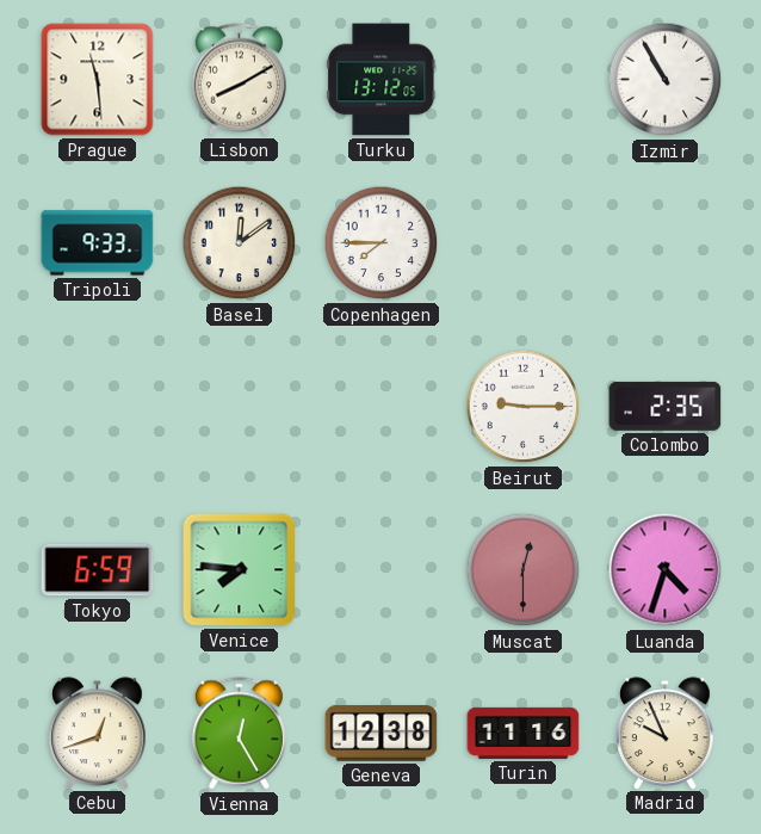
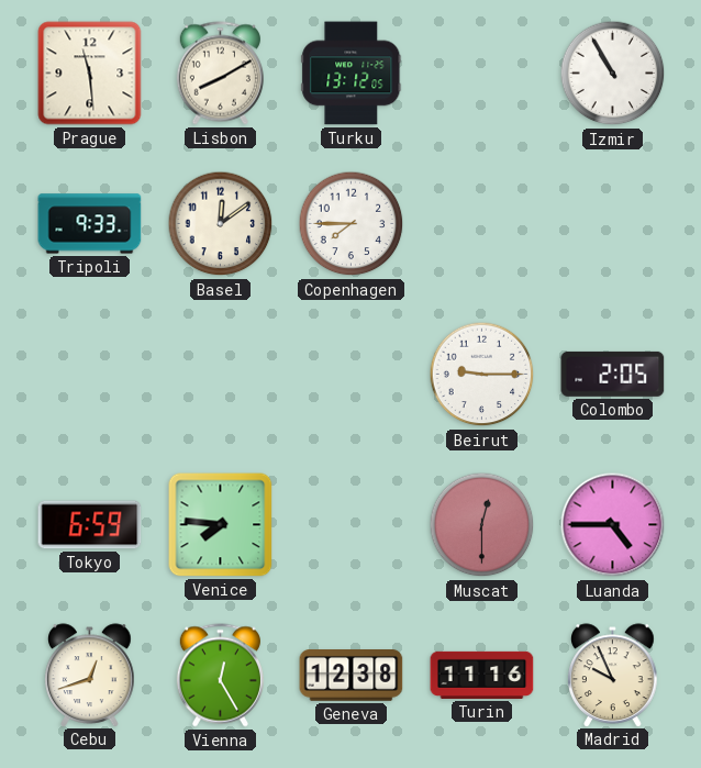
Colombo: 2:35 -> 2:05
Luanda: 4:33 -> 4:45
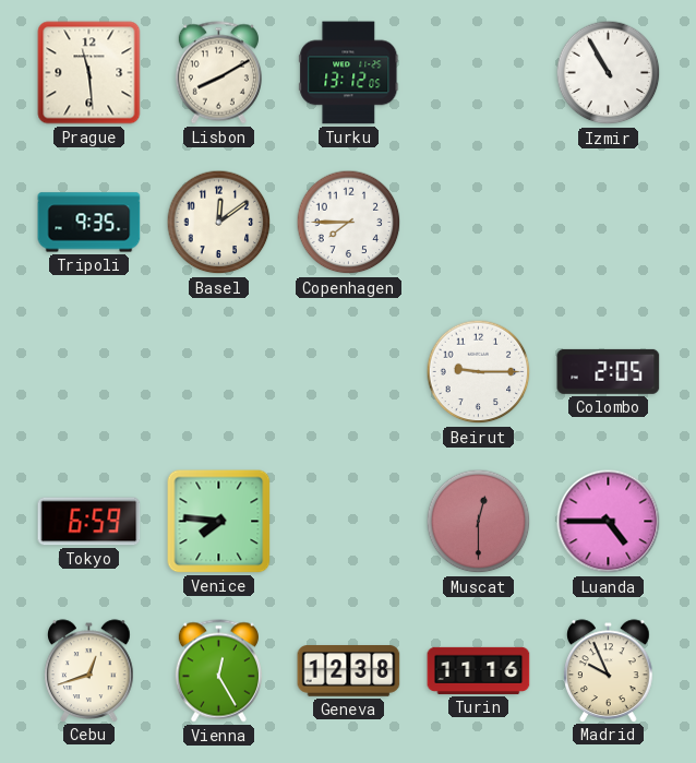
Tripoli: 9:33 -> 9:35
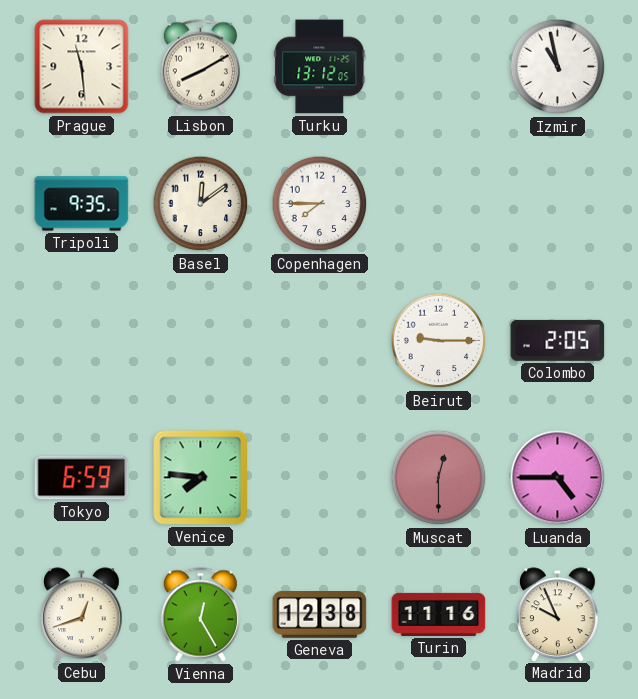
Izmir: 10:55 -> 10:58
